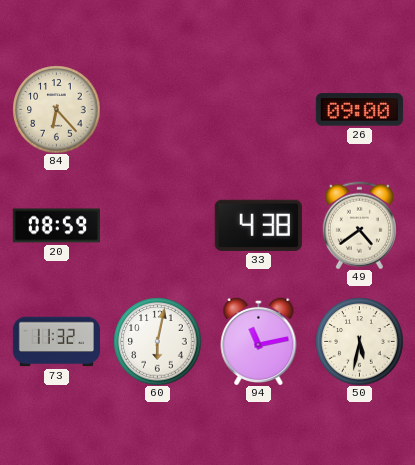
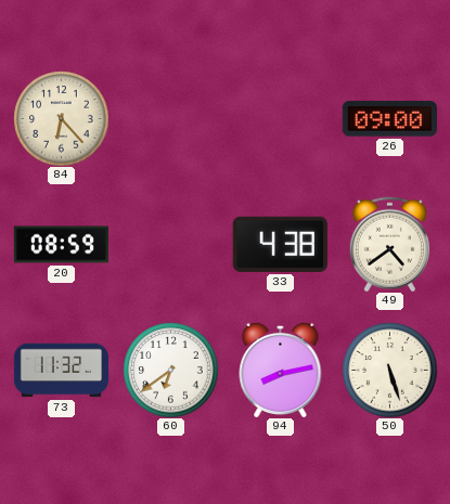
60: 6:02 -> 6:39
94: 11:13 -> 8:13
50: 5:32 -> 5:27
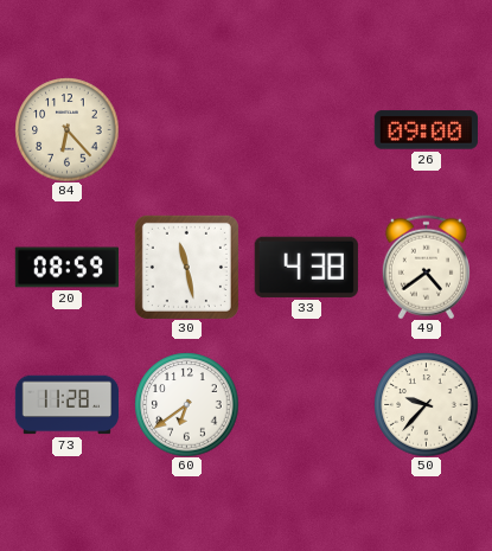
30: none -> 11:28
73: 11:32 -> 11:28
94: 8:13 -> none
50: 5:27 -> 9:37
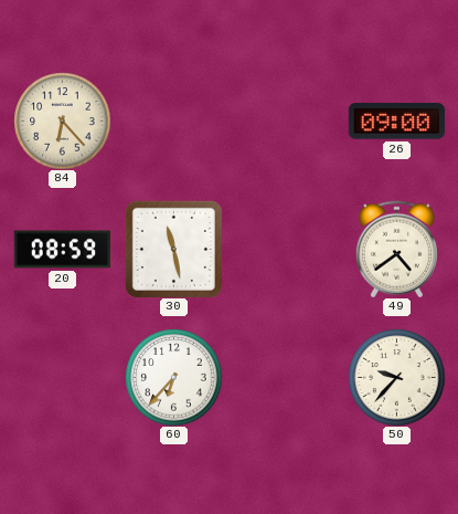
33: 4:38 -> none
73: 11:28 -> none
60: 6:39 -> 6:37
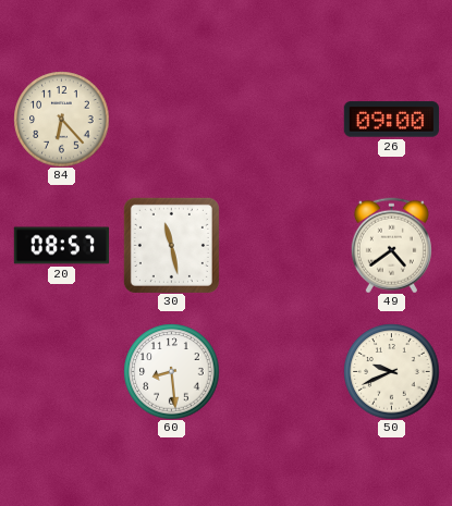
20: 08:59 -> 08:57
60: 6:37 -> 8:29
50: 9:37 -> 9:41
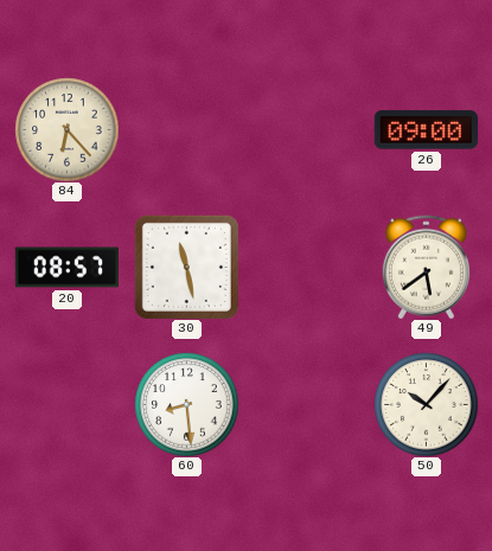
49: 4:39 -> 5:39
50: 9:41 -> 10:07
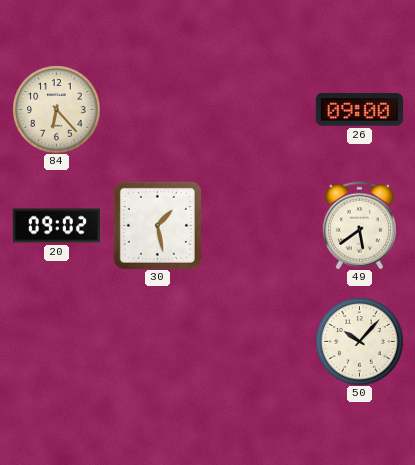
20: 08:57 -> 09:02
30: 11:28 -> 1:28
60: 8:29 -> none
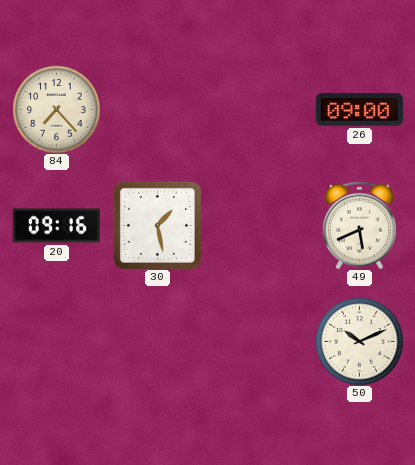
84: 6:23 -> 7:23
20: 09:02 -> 09:16
49: 5:39 -> 5:41
50: 10:07 -> 10:11
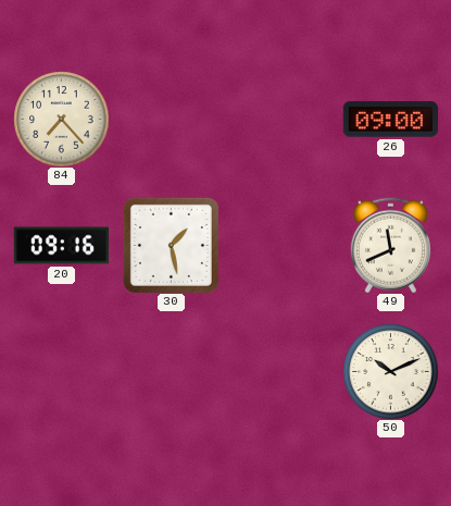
49: 5:41 -> 11:41
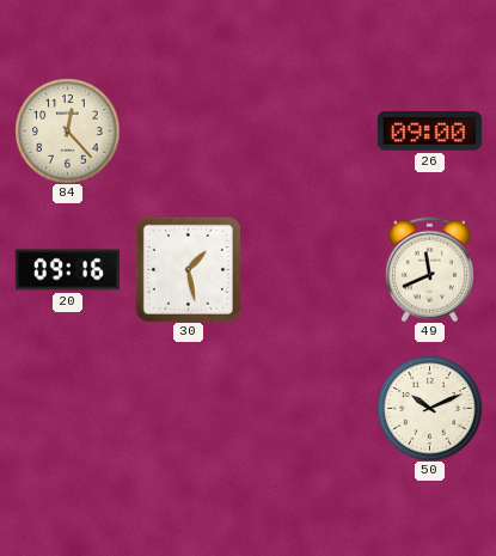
84: 7:23 -> 12:23
